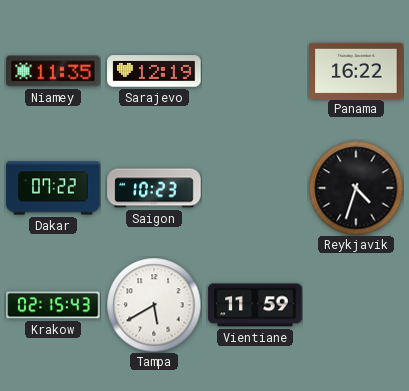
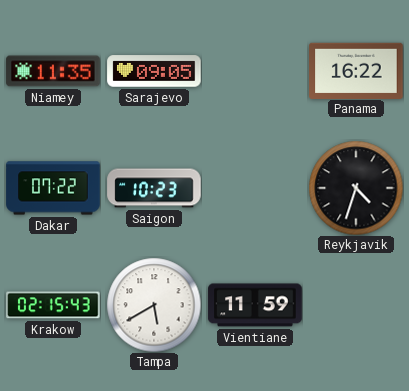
Sarajevo: 12:19 -> 09:05
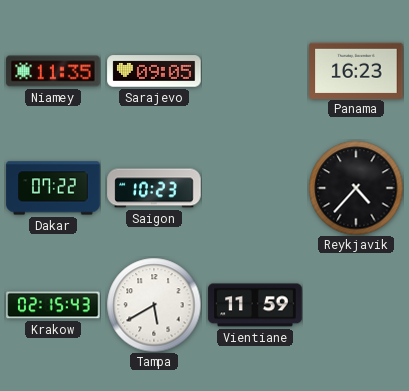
Panama: 16:22 -> 16:23
Reykjavik: 4:33 -> 4:37
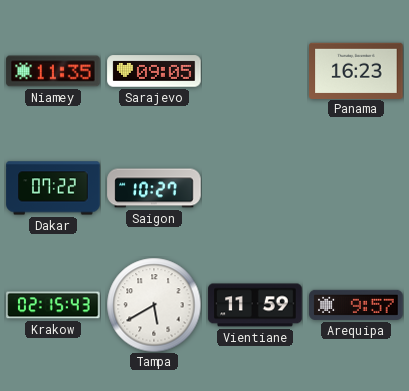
Saigon: 10:23 -> 10:27
Reykjavik: 4:37 -> none
Arequipa: none -> 9:57
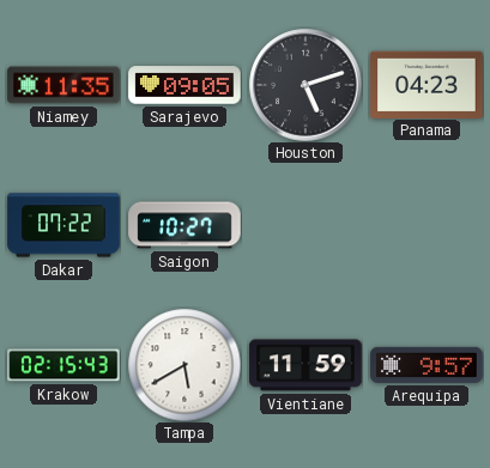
Houston: none -> 5:12
Panama: 16:23 -> 04:23
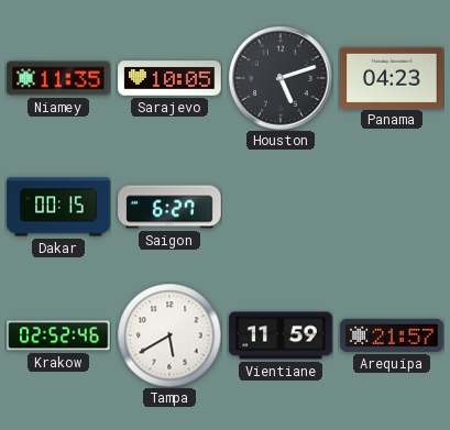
Sarajevo: 09:05 -> 10:05
Dakar: 07:22 -> 00:15
Saigon: 10:27 -> 6:27
Krakow: 02:15 -> 02:52
Arequipa: 9:57 -> 21:57
